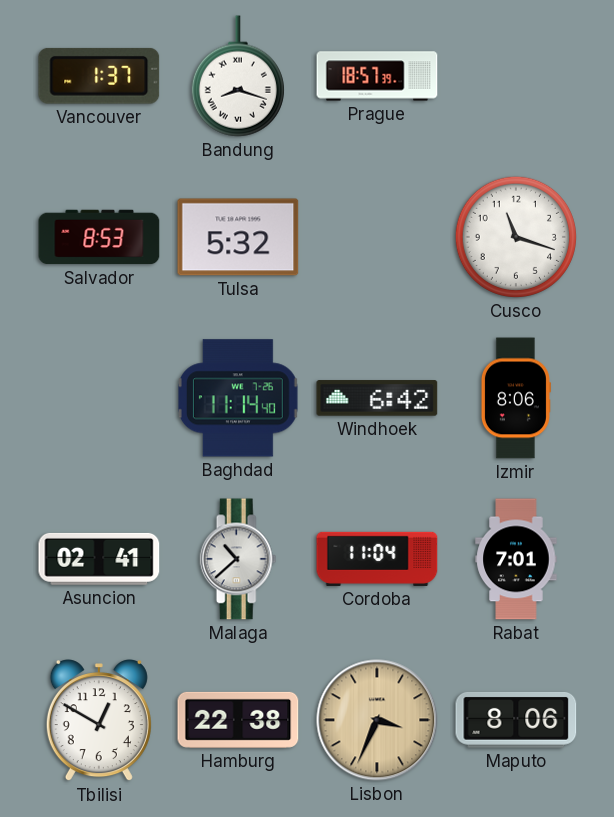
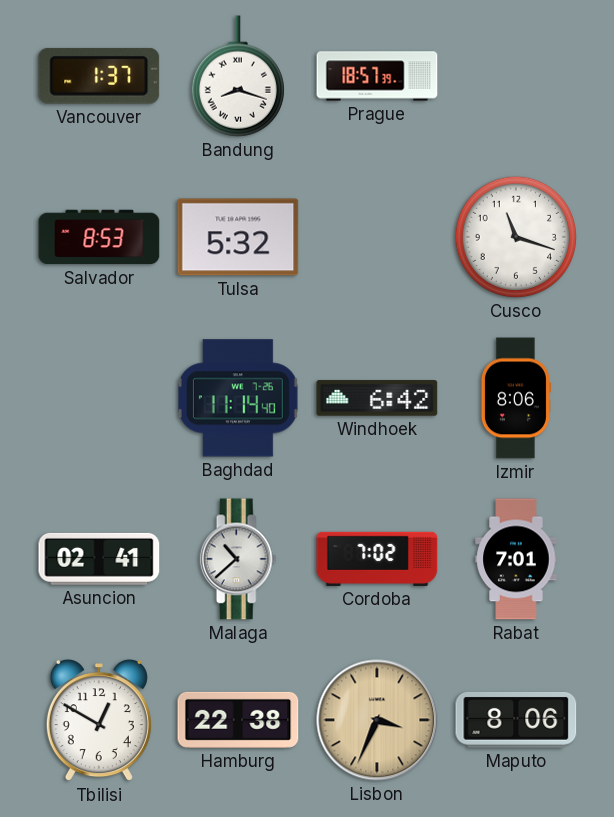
Cordoba: 11:04 -> 7:02
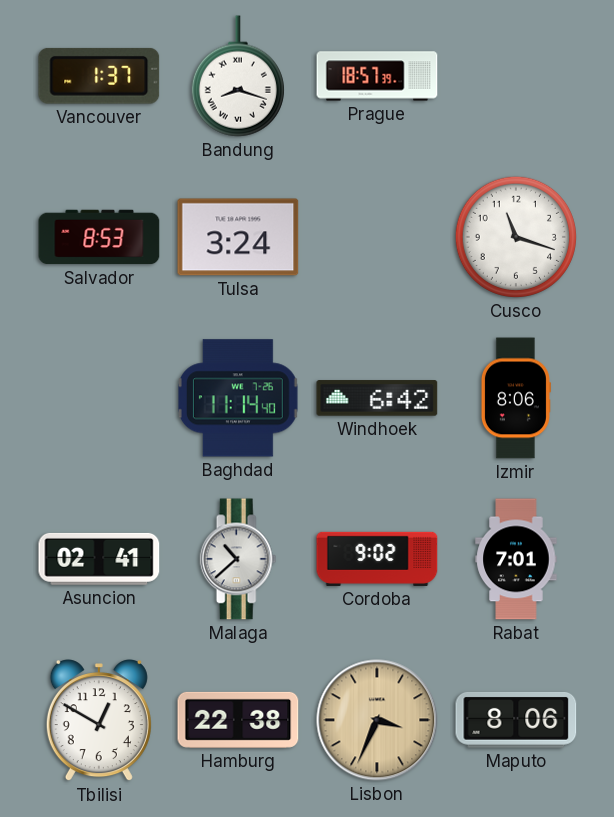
Tulsa: 5:32 -> 3:24
Cordoba: 7:02 -> 9:02
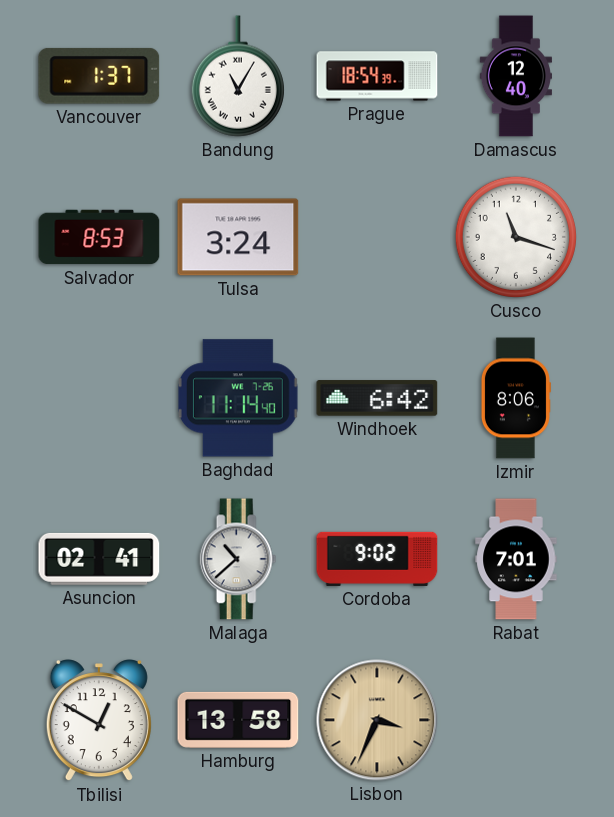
Bandung: 8:18 -> 11:05
Prague: 18:57 -> 18:54
Damascus: none -> 12:40
Hamburg: 22:38 -> 13:58
Maputo: 8:06 -> none
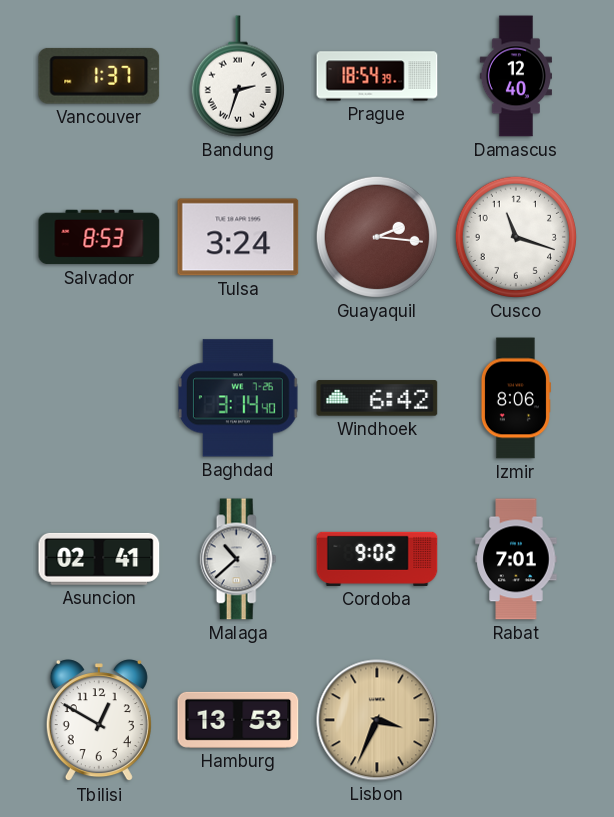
Bandung: 11:05 -> 2:33
Guayaquil: none -> 2:16
Baghdad: 11:14 -> 3:14
Hamburg: 13:58 -> 13:53
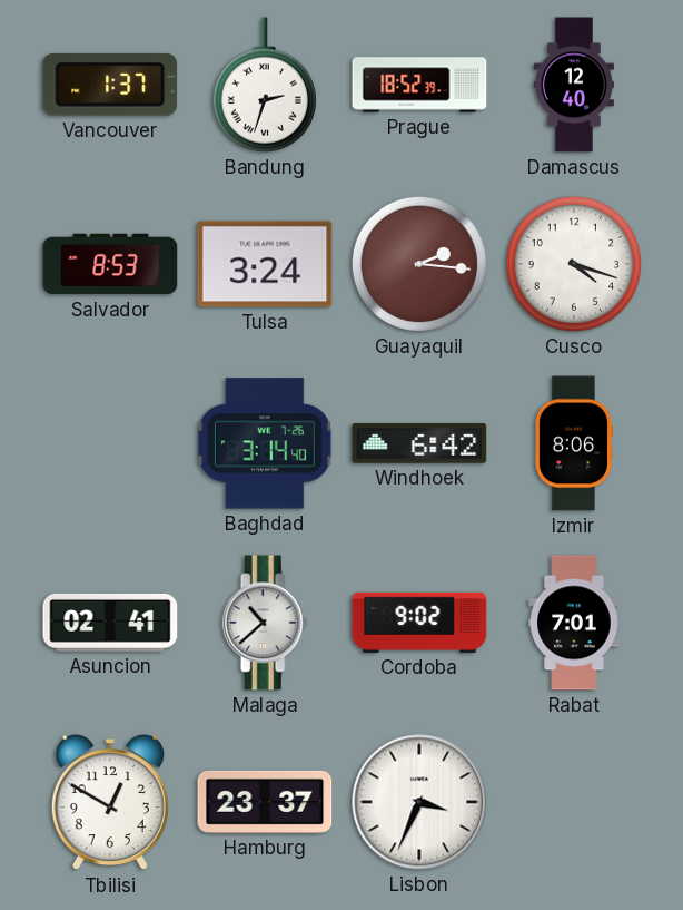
Prague: 18:54 -> 18:52
Cusco: 11:18 -> 4:18
Hamburg: 13:53 -> 23:37
Lisbon dial: champagne -> white
